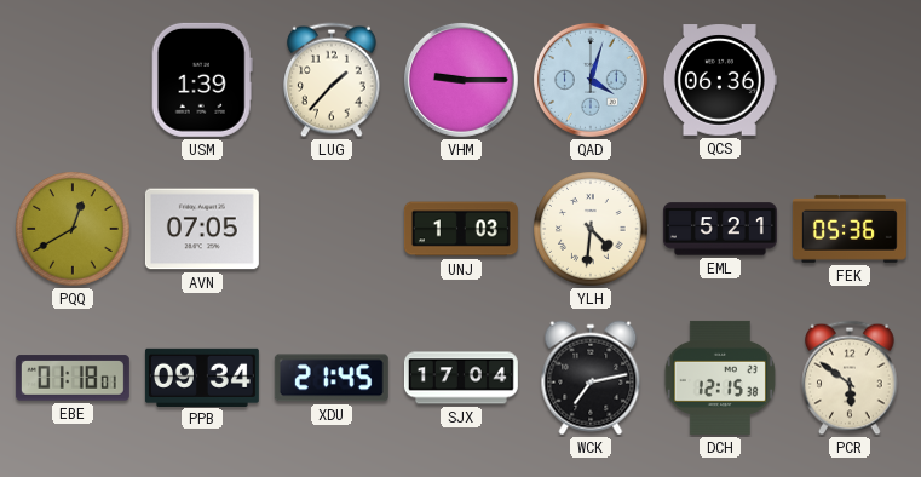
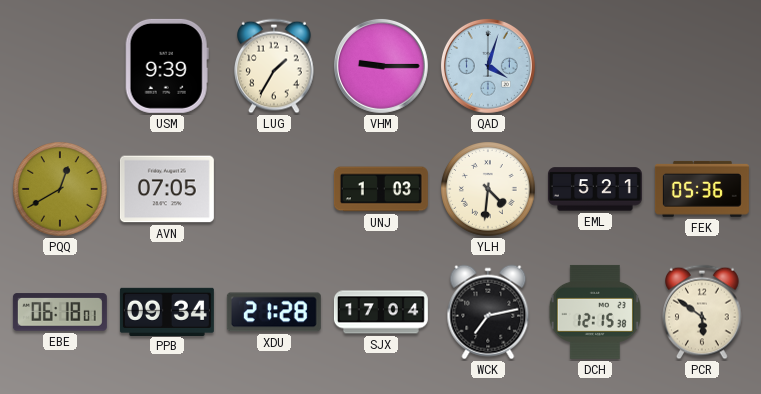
USM: 1:39 -> 9:39
LUG: 1:37 -> 1:35
QCS: 06:36 -> none
EBE: 01:18 -> 06:18
XDU: 21:45 -> 21:28
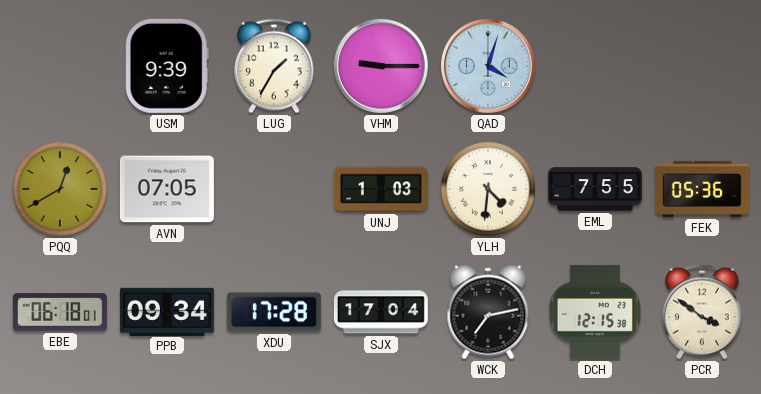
EML: 5:21 -> 7:55
XDU: 21:28 -> 17:28
PCR: 5:51 -> 3:51
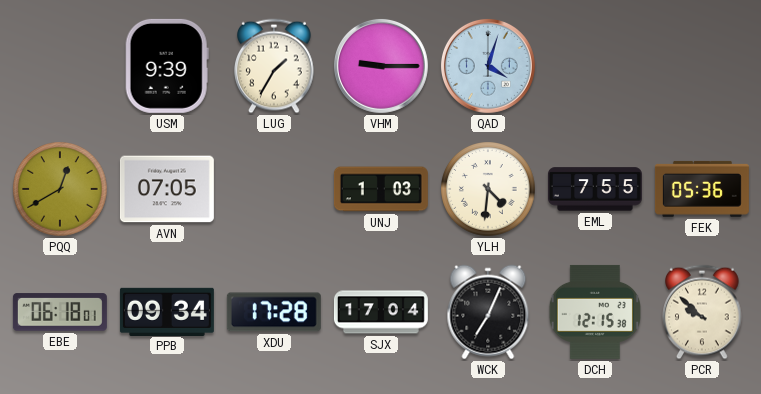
WCK: 7:13 -> 7:04
PCR: 3:51 -> 9:52
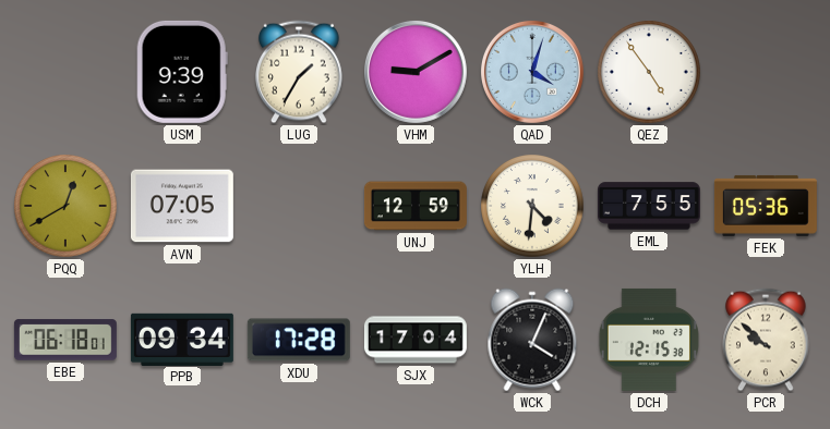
VHM: 9:15 -> 9:10
QEZ: none -> 4:54
UNJ: 1:03 -> 12:59
WCK: 7:04 -> 4:04
